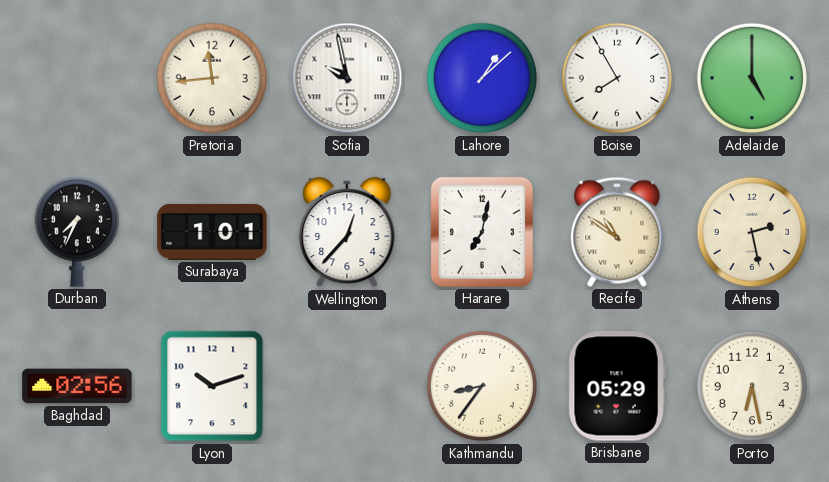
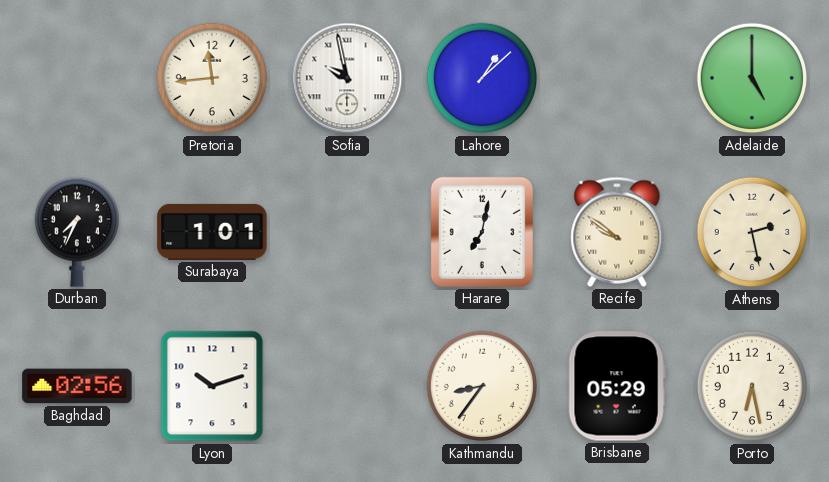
Boise: 7:55 -> none
Wellington: 12:37 -> none
Recife: 10:51 -> 9:51
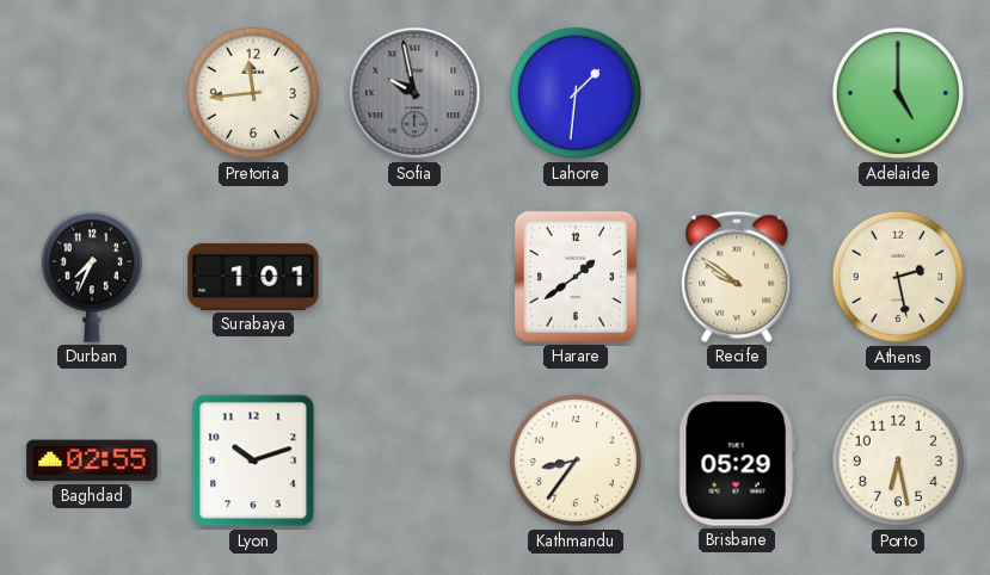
Sofia dial: white -> grey
Lahore: 1:08 -> 1:31
Harare: 7:02 -> 1:39
Baghdad: 02:56 -> 02:55
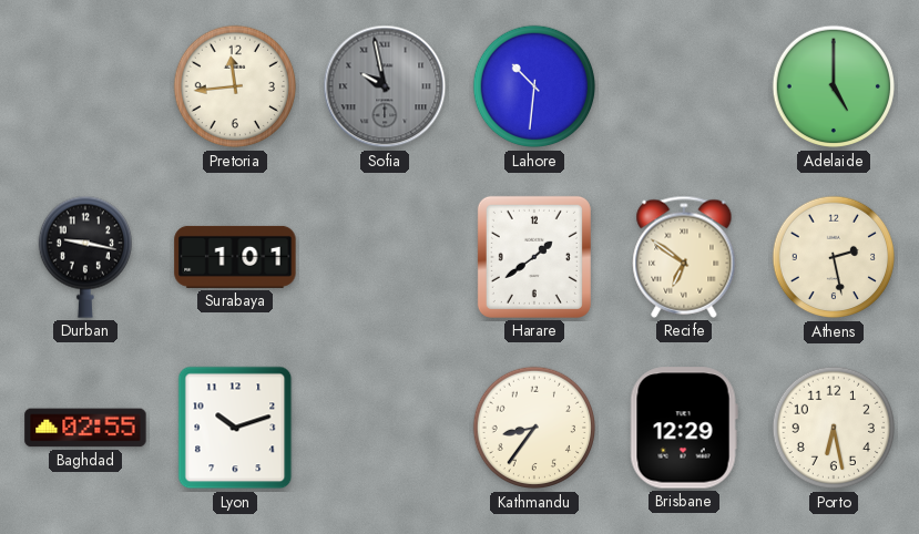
Lahore: 1:31 -> 10:31
Durban: 7:34 -> 9:17
Recife: 9:51 -> 6:51
Brisbane: 05:29 -> 12:29
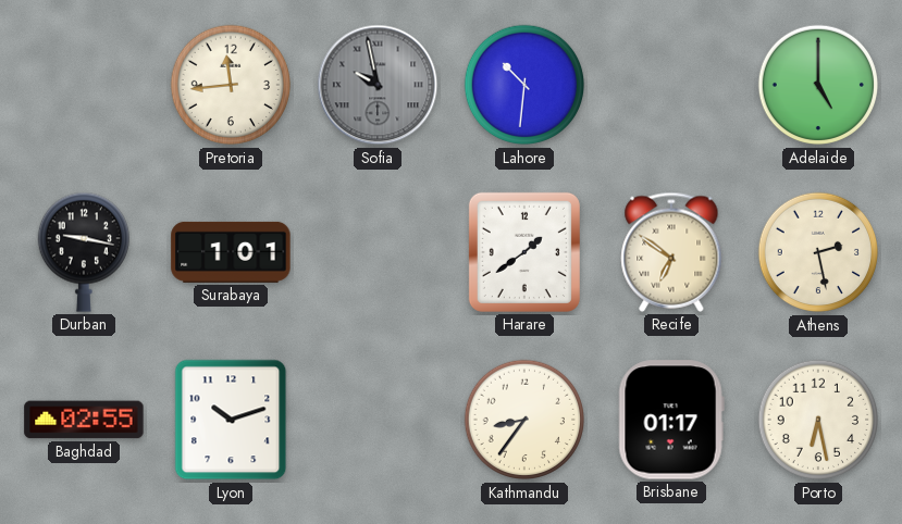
Brisbane: 12:29 -> 01:17
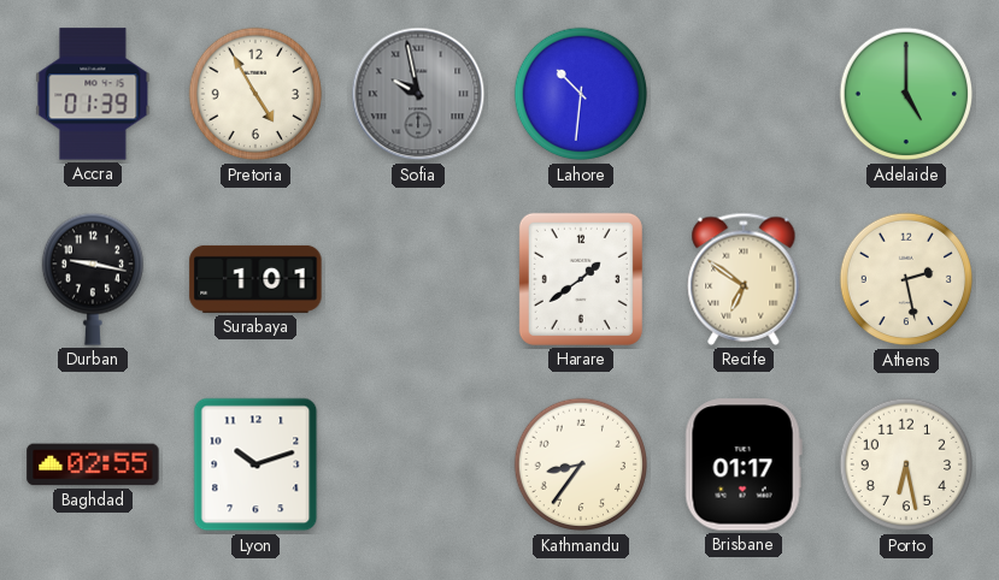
Accra: none -> 01:39
Pretoria: 11:44 -> 4:55
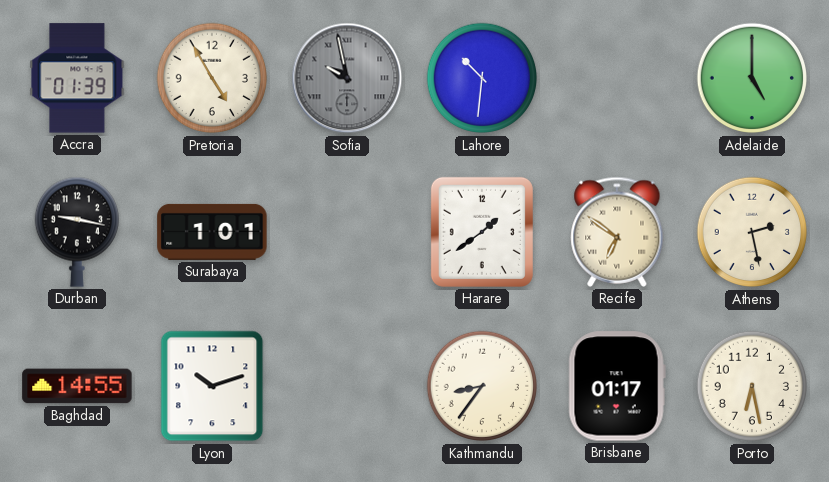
Baghdad: 02:55 -> 14:55
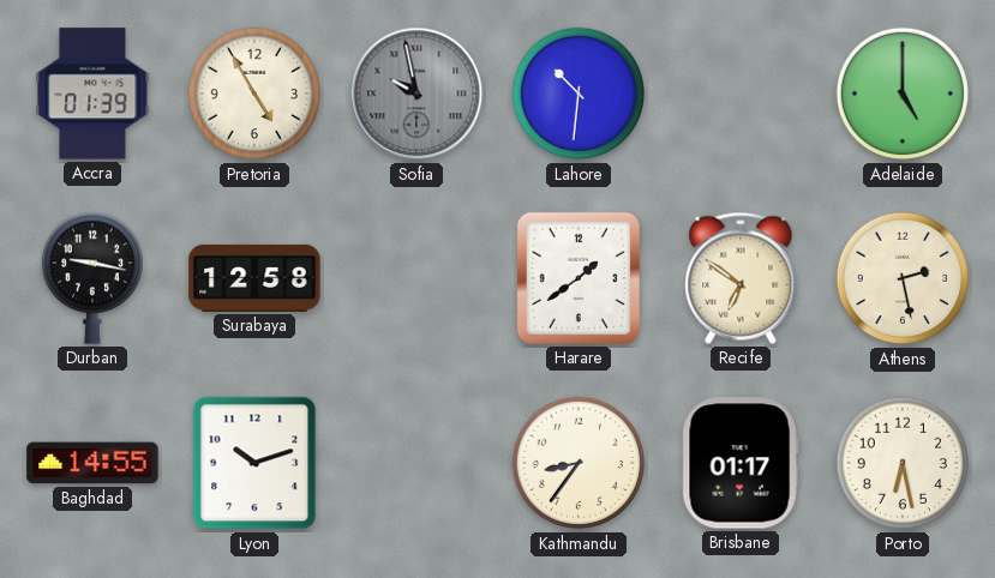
Surabaya: 1:01 -> 12:58
